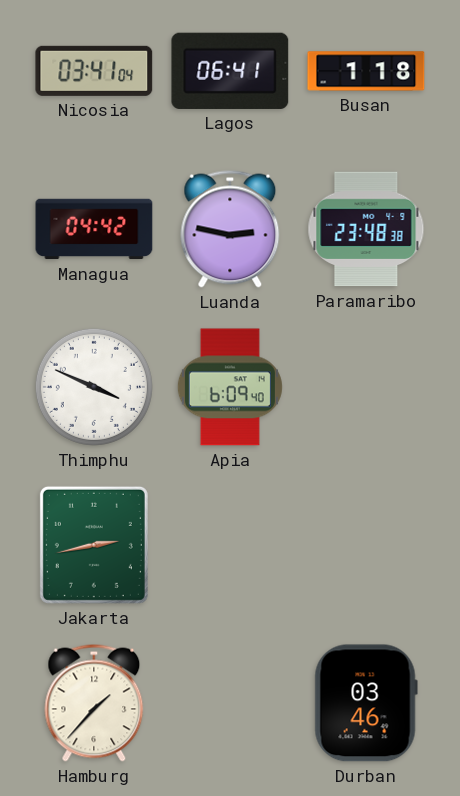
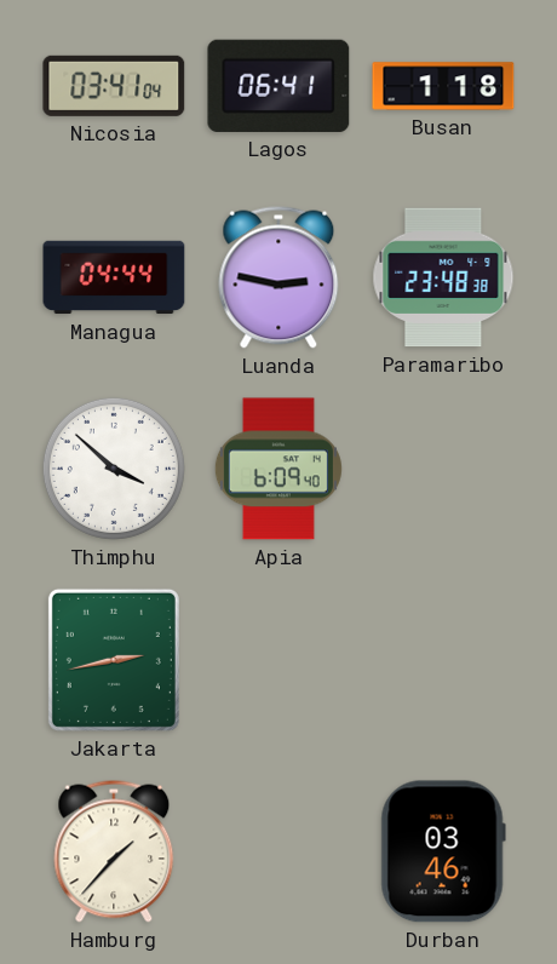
Managua: 04:42 -> 04:44
Thimphu: 3:49 -> 3:52
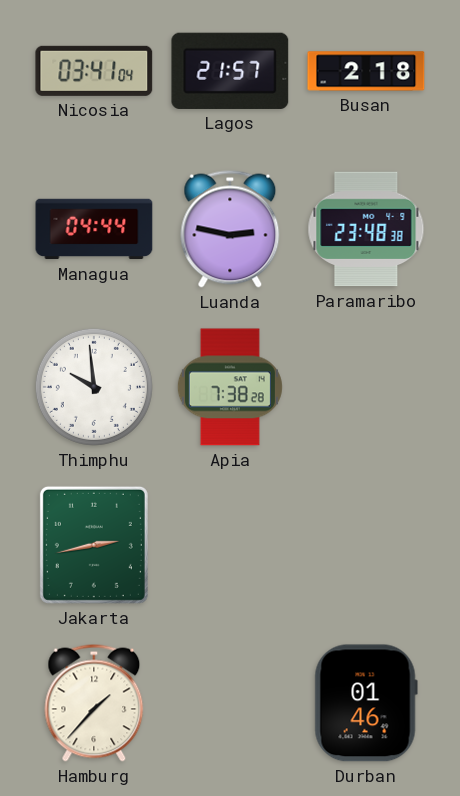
Lagos: 06:41 -> 21:57
Busan: 1:18 -> 2:18
Thimphu: 3:52 -> 9:59
Apia: 6:09 -> 7:38
Durban: 03:46 -> 01:46
